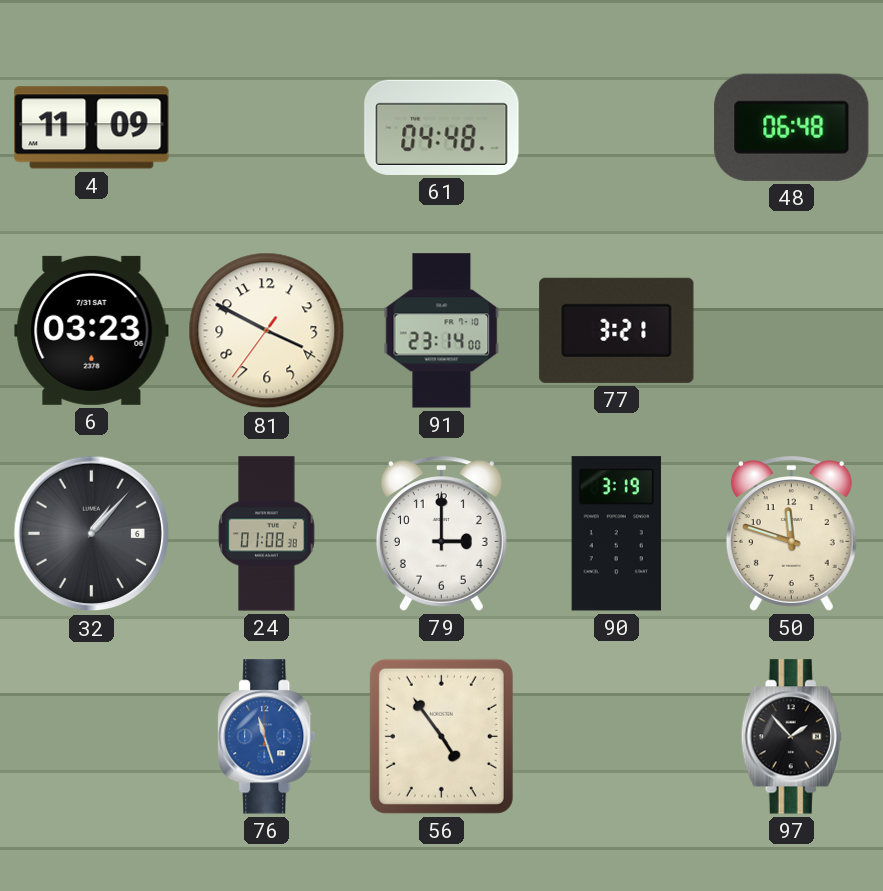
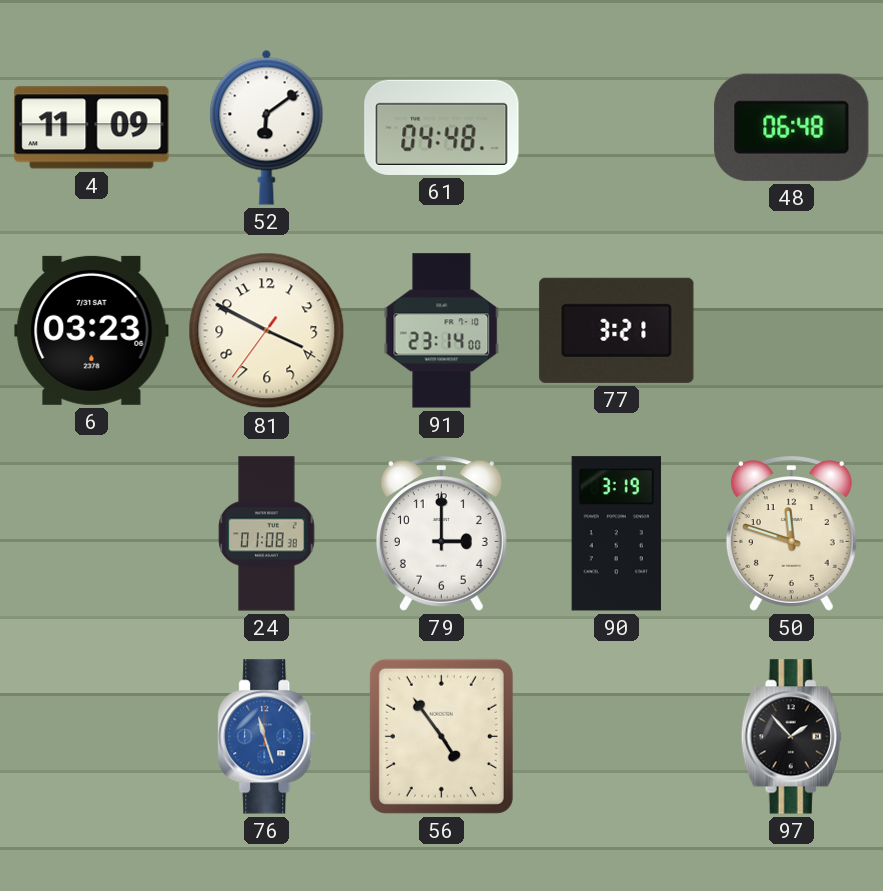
52: none -> 6:09
32: 1:07 -> none
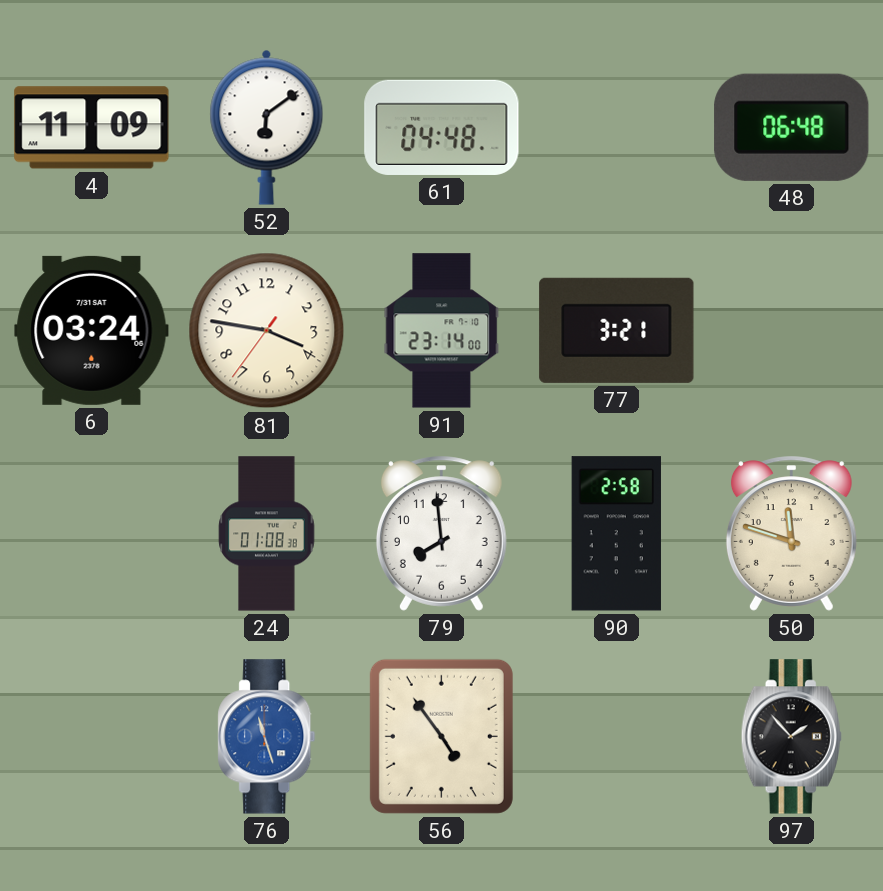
6: 03:23 -> 03:24
81: 3:49 -> 3:46
79: 3:00 -> 7:59
90: 3:19 -> 2:58
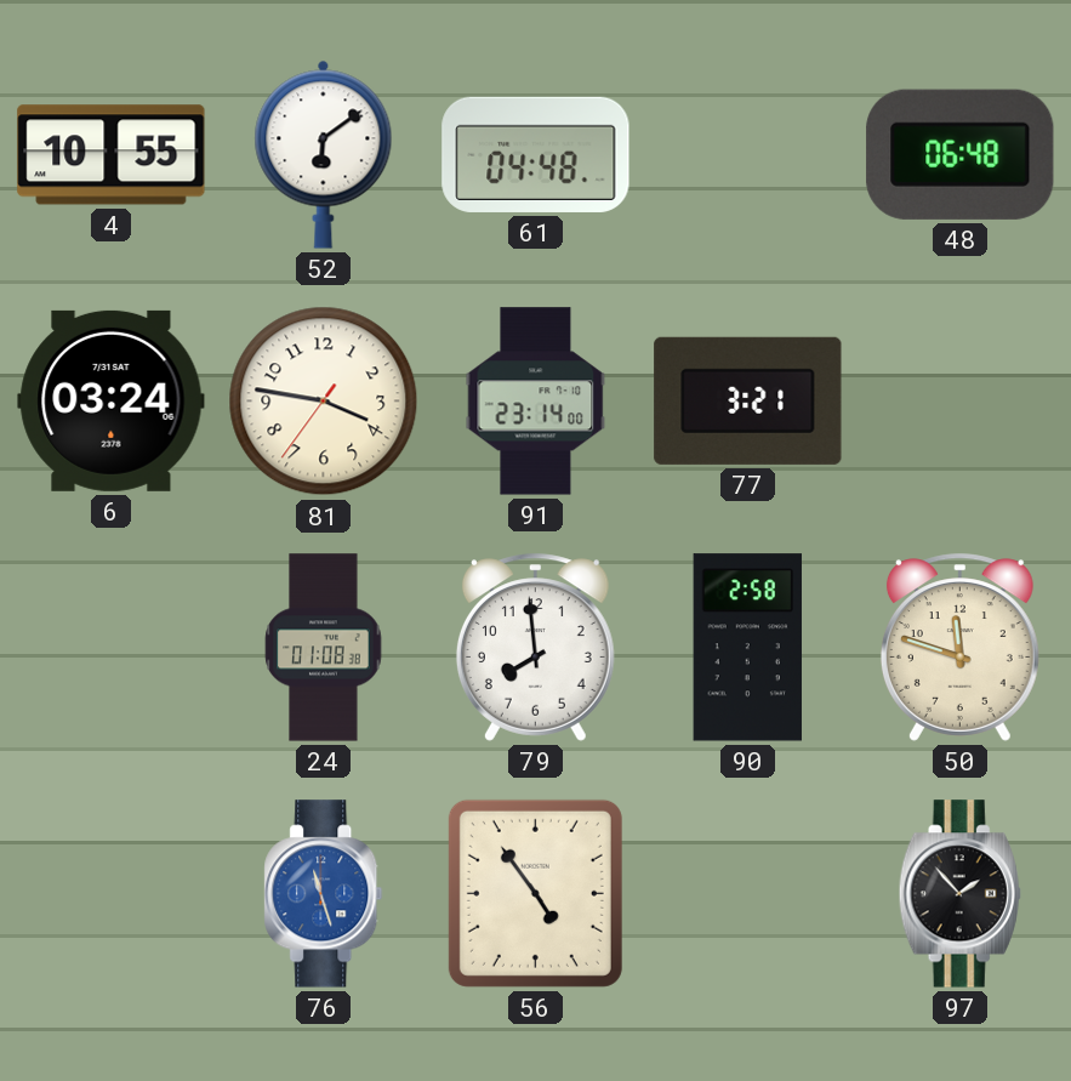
4: 11:09 -> 10:55
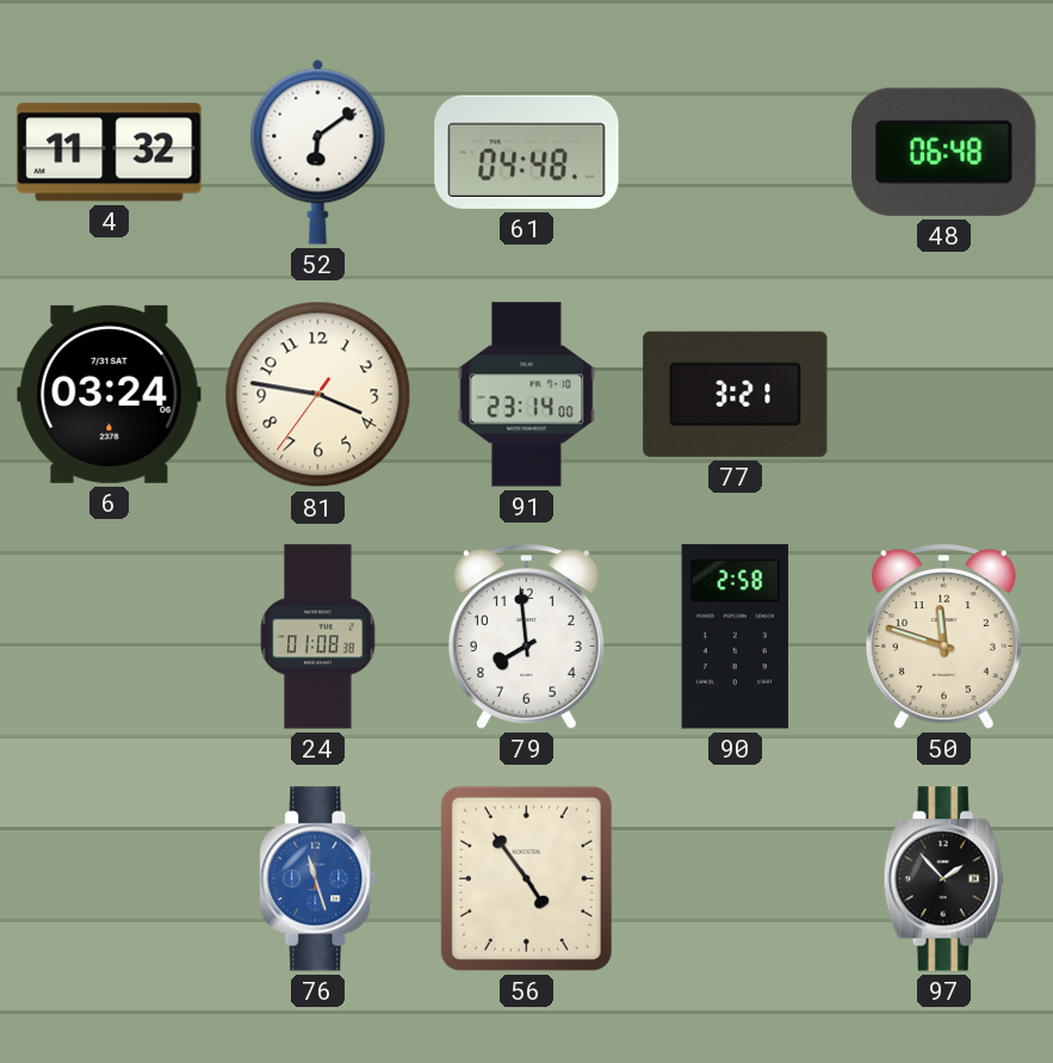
4: 10:55 -> 11:32
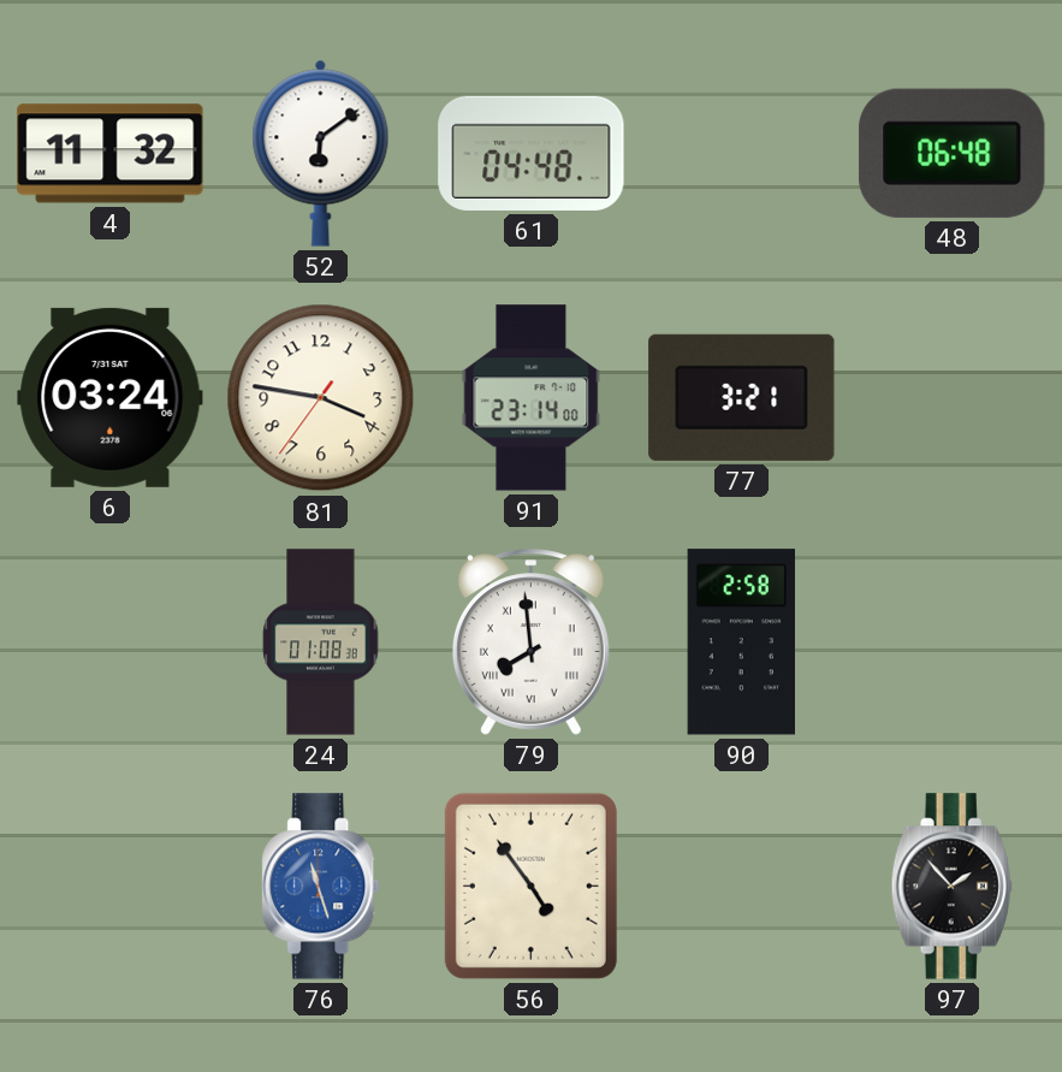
79 numerals: Arabic -> Roman
50: 11:48 -> none
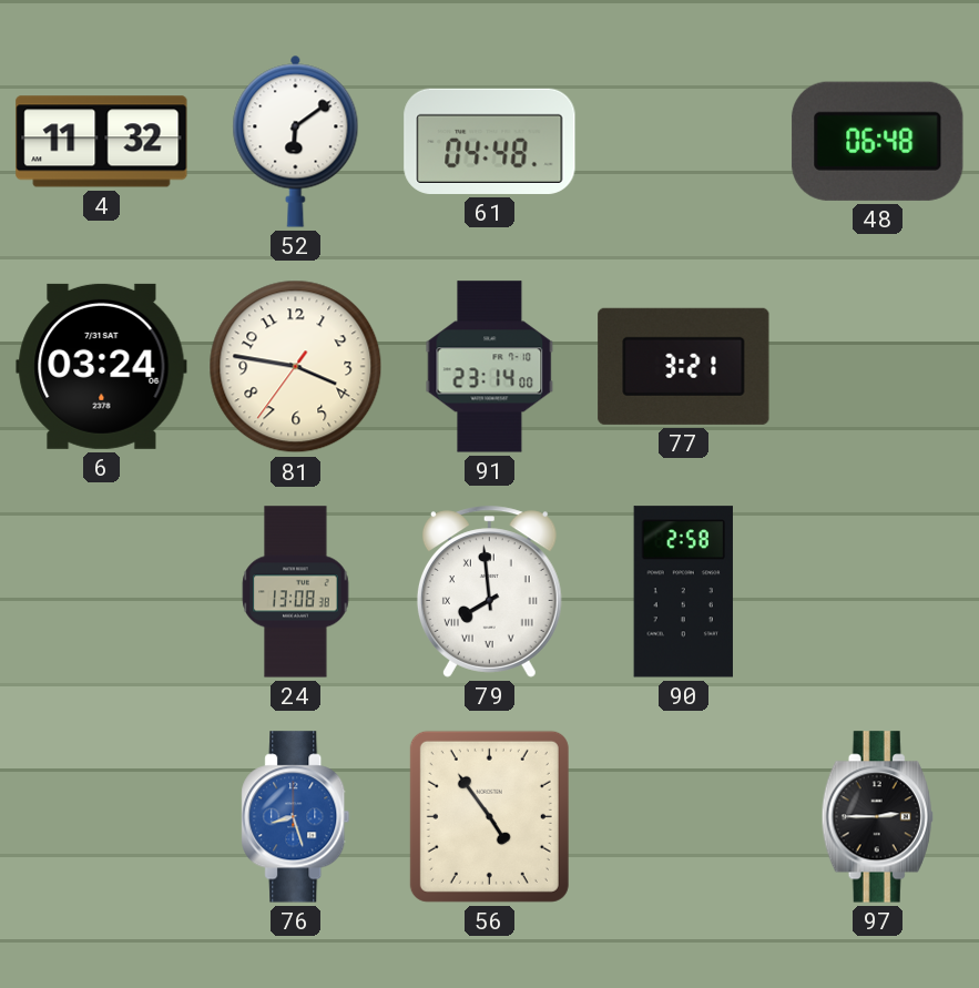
24: 01:08 -> 13:08
76: 11:27 -> 8:27
97: 1:53 -> 2:45
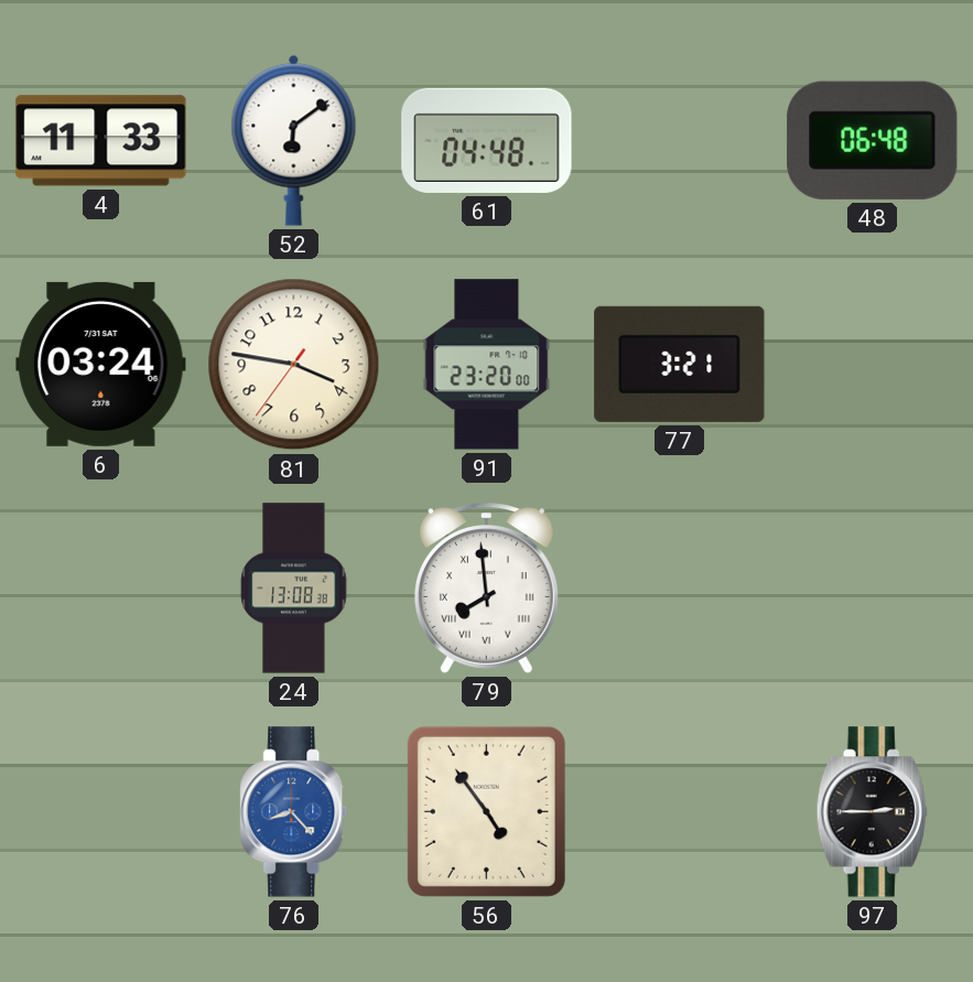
4: 11:32 -> 11:33
91: 23:14 -> 23:20
90: 2:58 -> none
76: 8:27 -> 8:23
